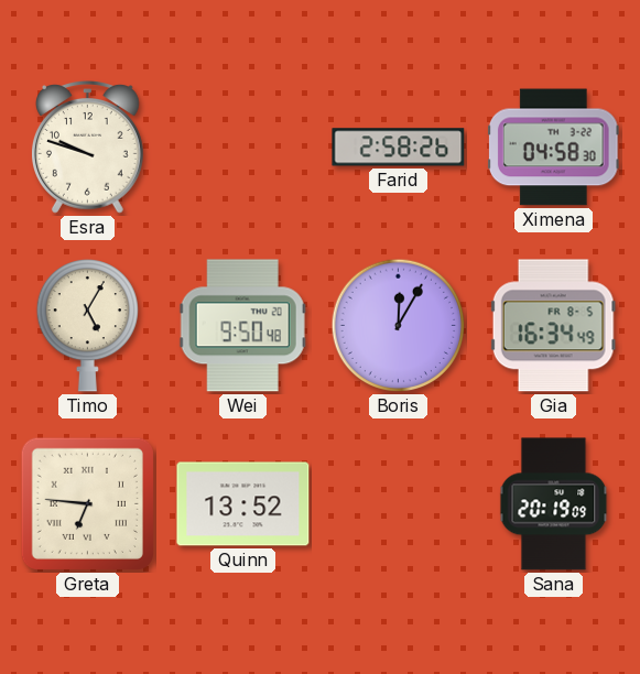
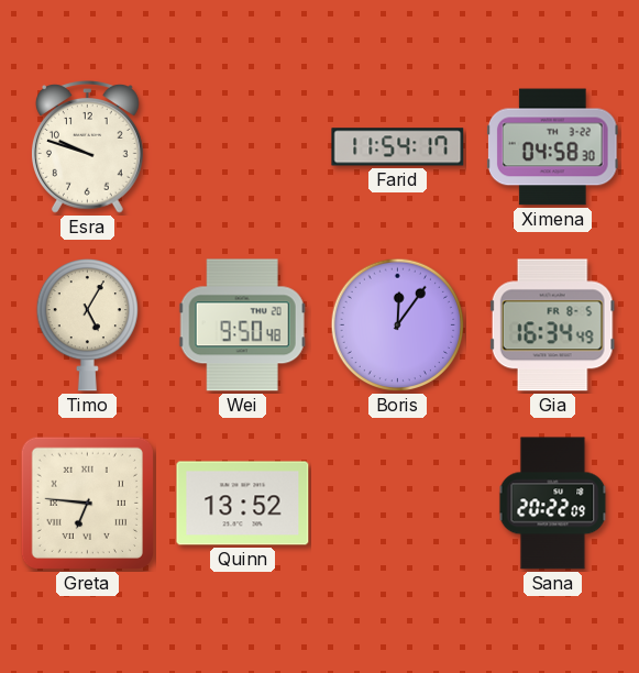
Farid: 2:58 -> 11:54
Boris: 12:05 -> 12:06
Sana: 20:19 -> 20:22
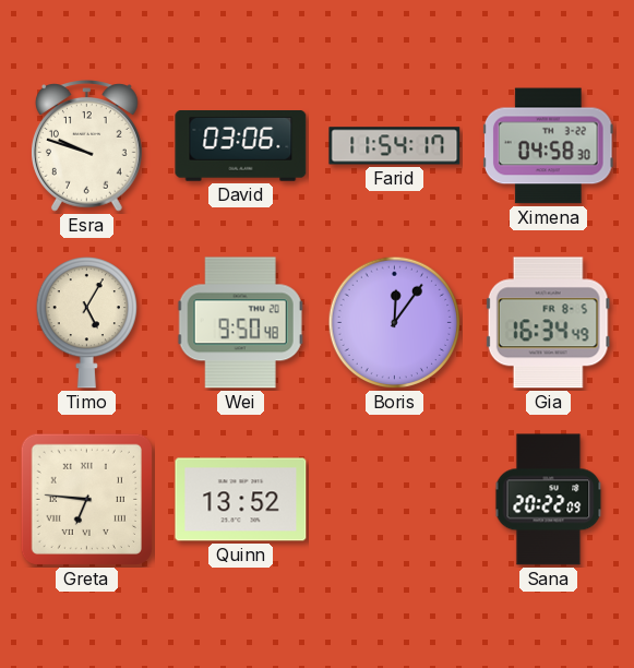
David: none -> 03:06
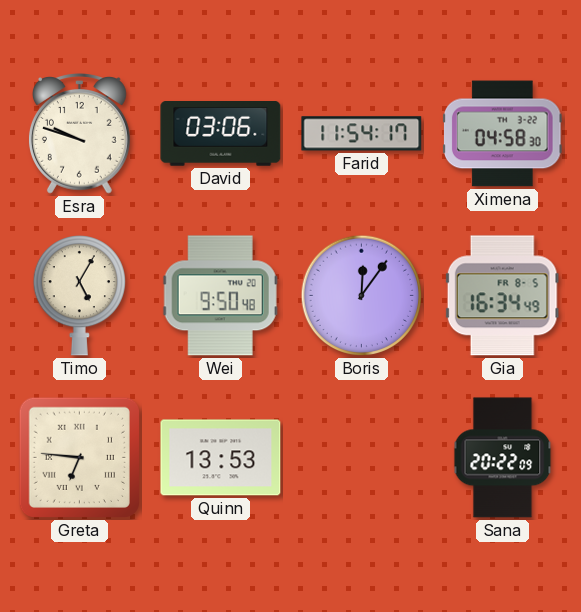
Quinn: 13:52 -> 13:53
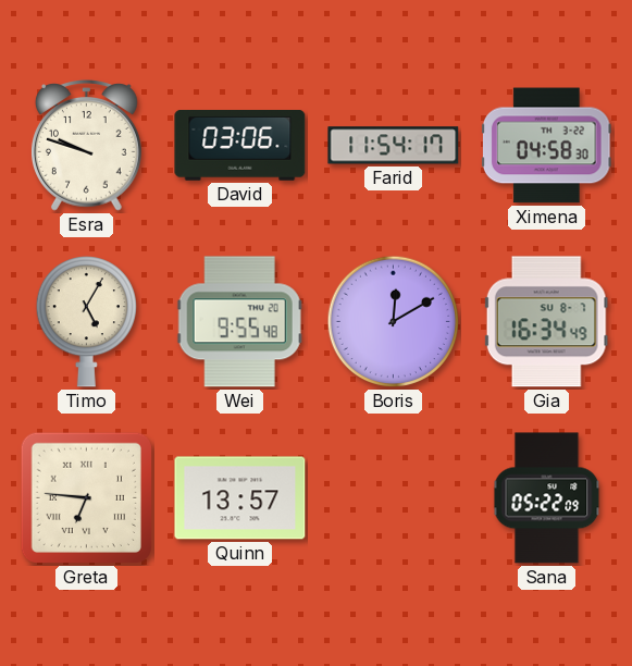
Wei: 9:50 -> 9:55
Boris: 12:06 -> 12:10
Gia date: FR 8-5 -> SU 8-7
Quinn: 13:53 -> 13:57
Sana: 20:22 -> 05:22
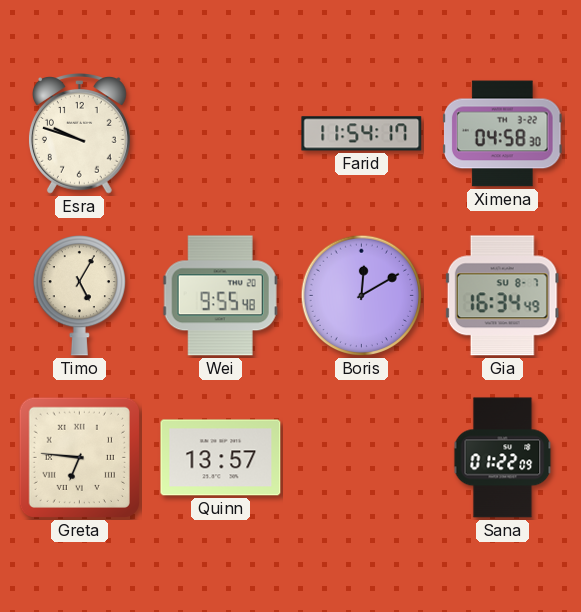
David: 03:06 -> none
Sana: 05:22 -> 01:22
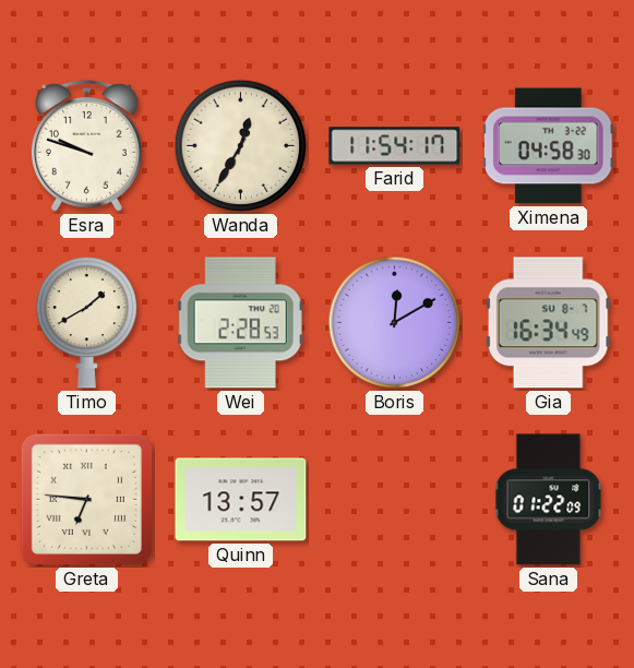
Wanda: none -> 12:35
Timo: 5:05 -> 1:40
Wei: 9:55 -> 2:28
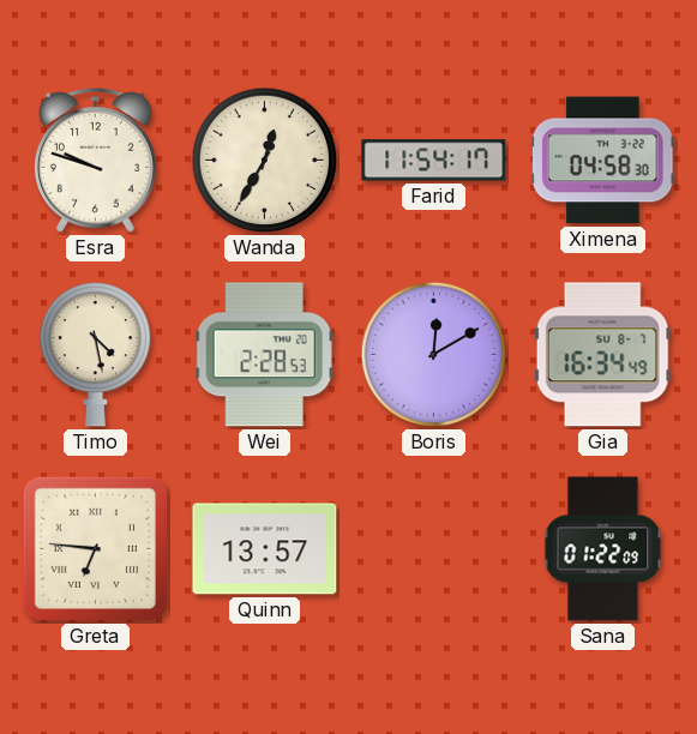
Timo: 1:40 -> 4:28
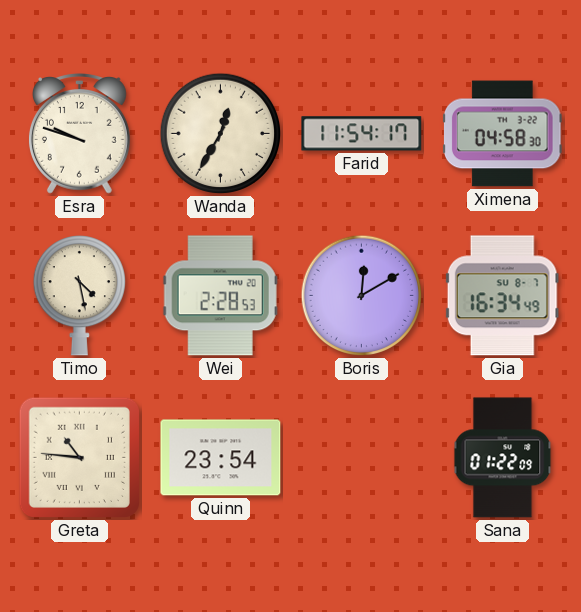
Greta: 6:46 -> 10:46
Quinn: 13:57 -> 23:54
